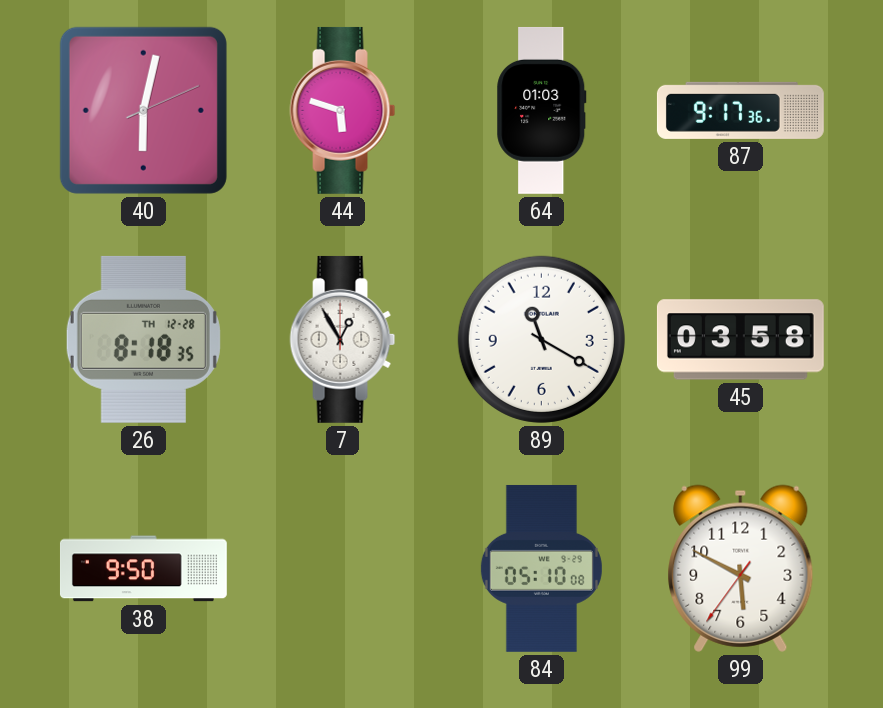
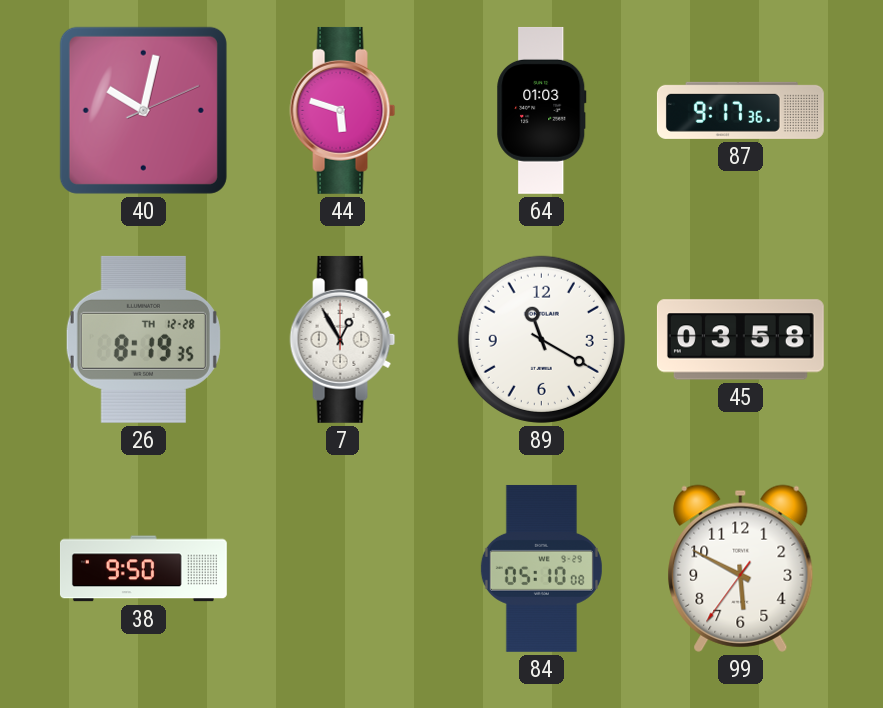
40: 6:02 -> 10:02
26: 8:18 -> 8:19
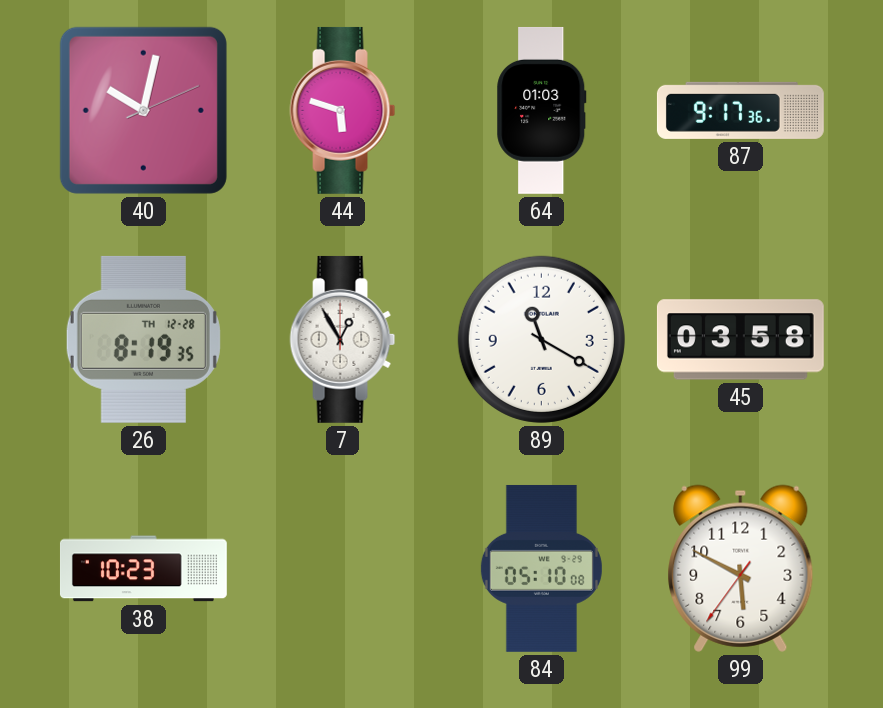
38: 9:50 -> 10:23
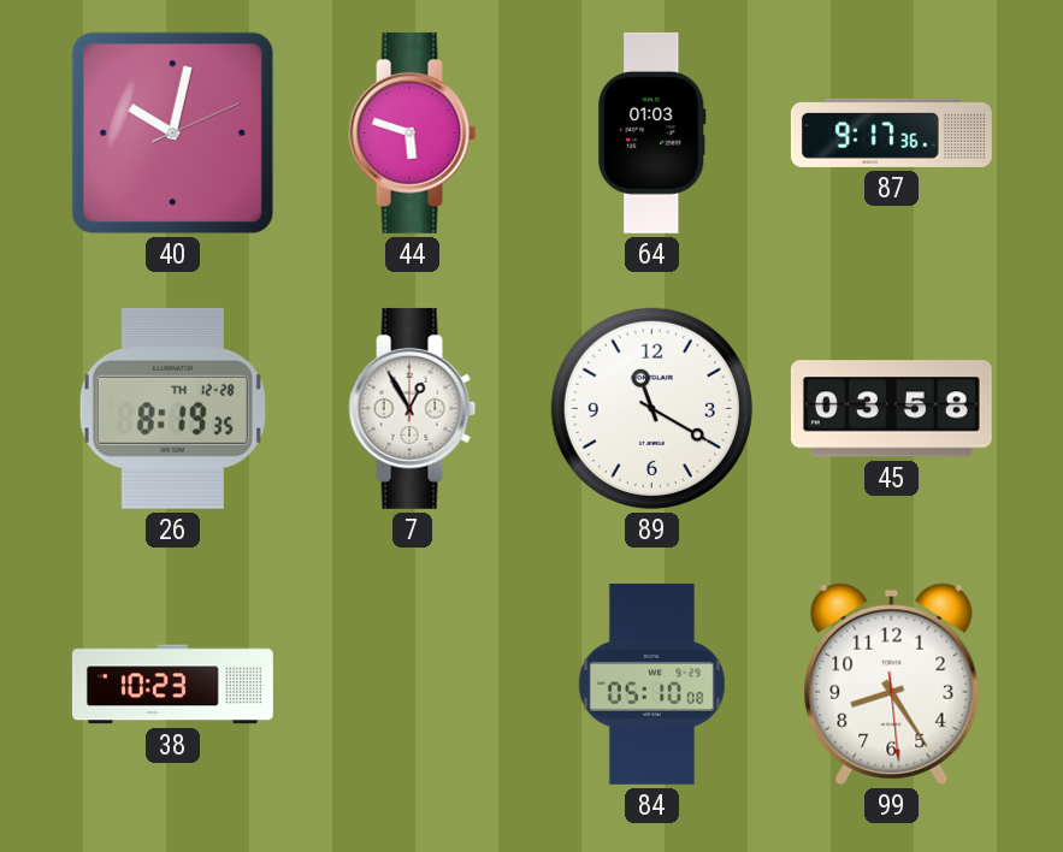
99: 5:49 -> 8:24
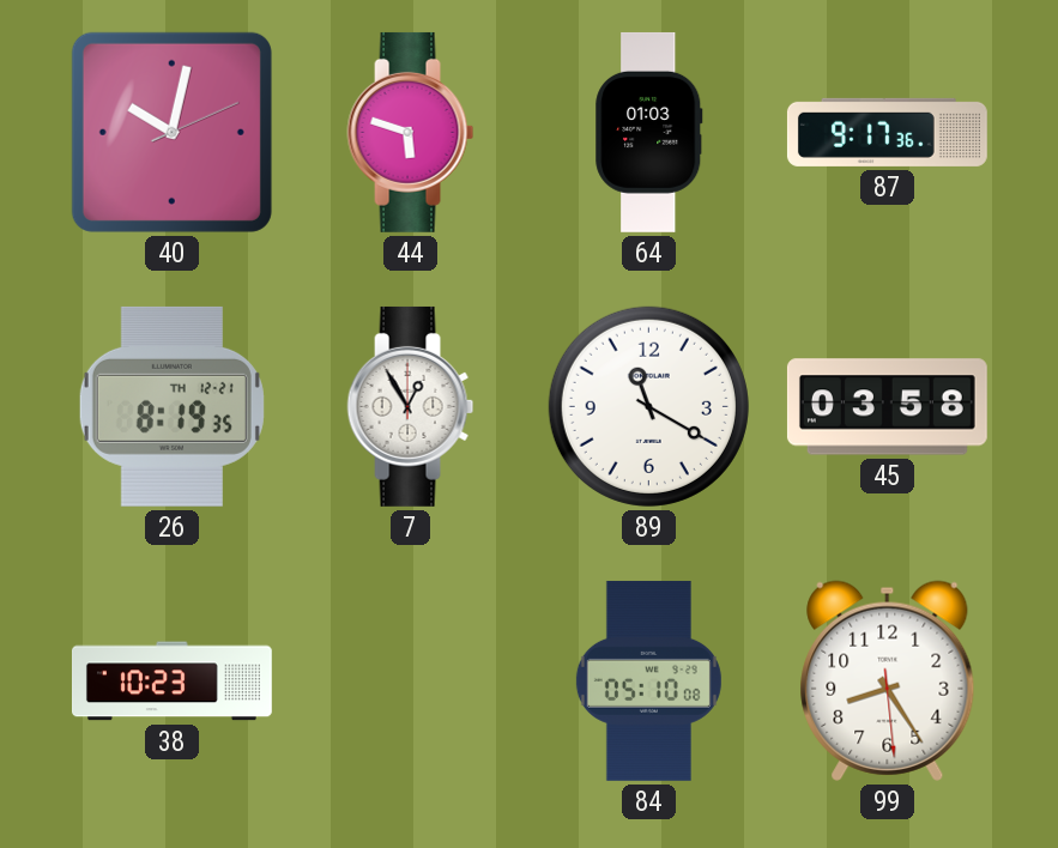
26 date: TH 12-28 -> TH 12-21
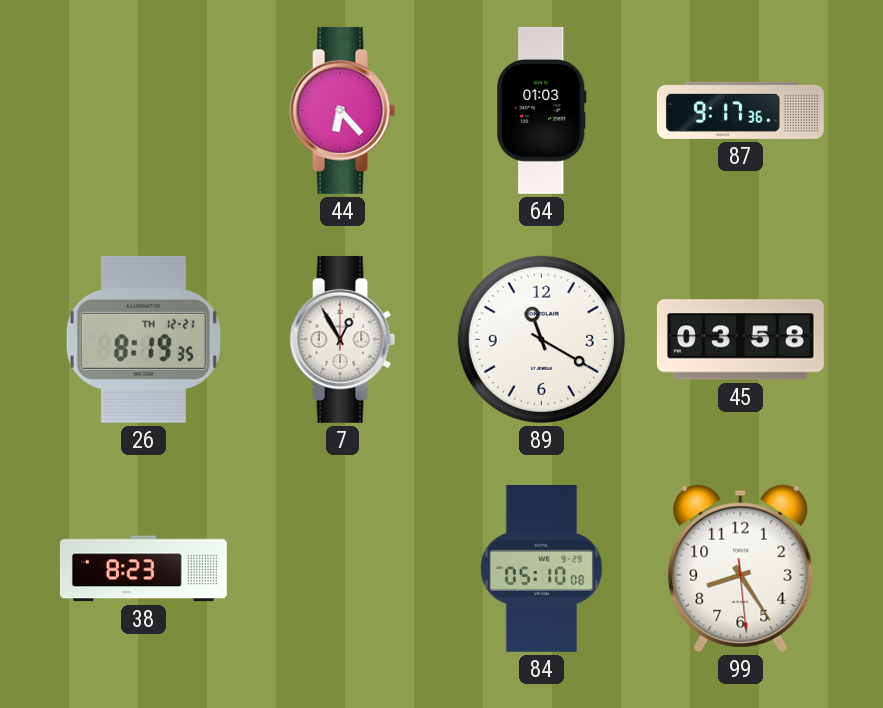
40: 10:02 -> none
44: 5:48 -> 6:23
38: 10:23 -> 8:23
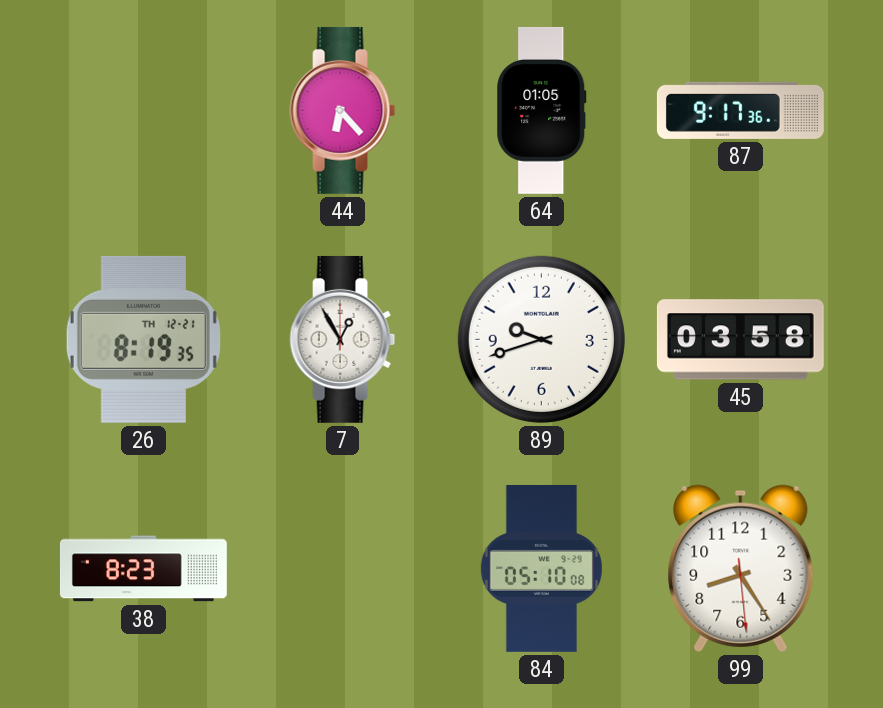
64: 01:03 -> 01:05
89: 11:20 -> 9:42
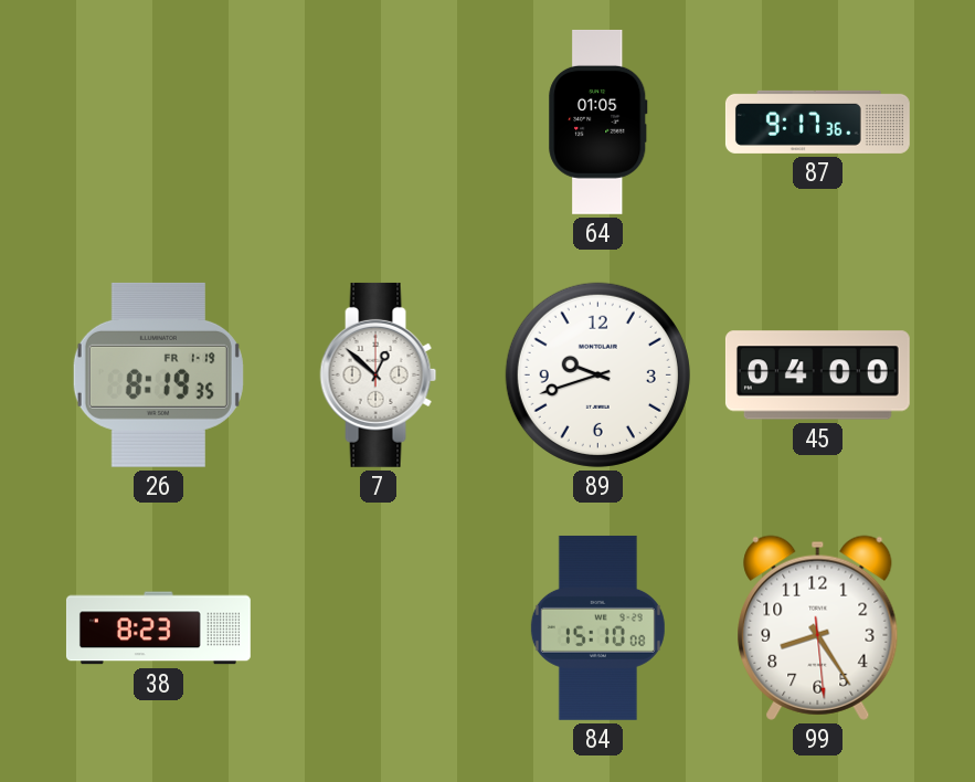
44: 6:23 -> none
26 date: TH 12-21 -> FR 1-19
7: 12:55 -> 12:52
45: 03:58 -> 04:00
84: 05:10 -> 15:10
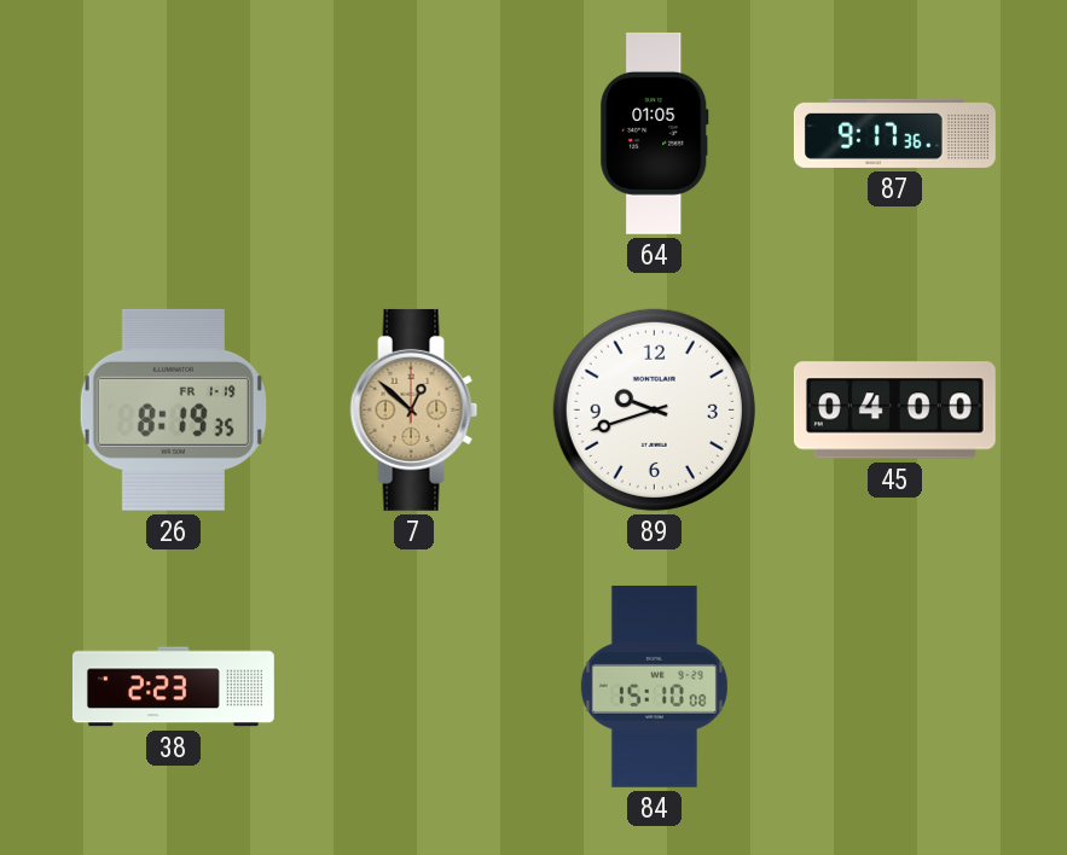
7 dial: white -> champagne
38: 8:23 -> 2:23
99: 8:24 -> none
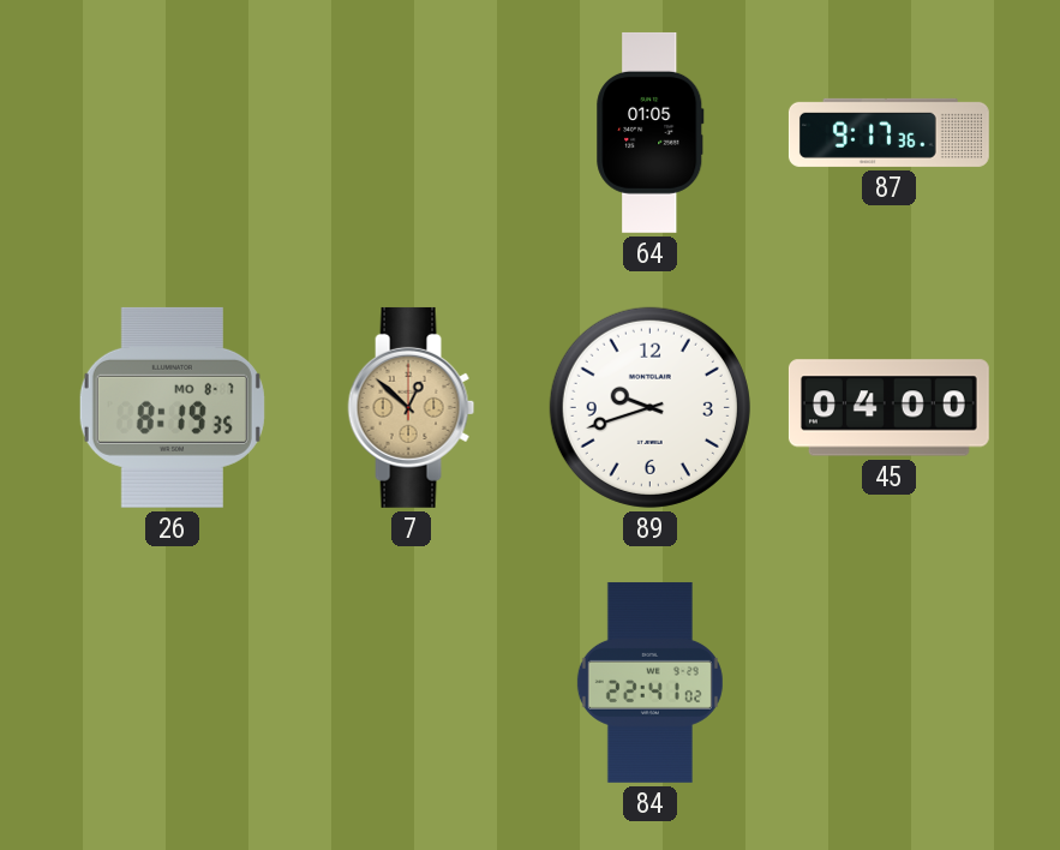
26 date: FR 1-19 -> MO 8-7
38: 2:23 -> none
84: 15:10 -> 22:41
